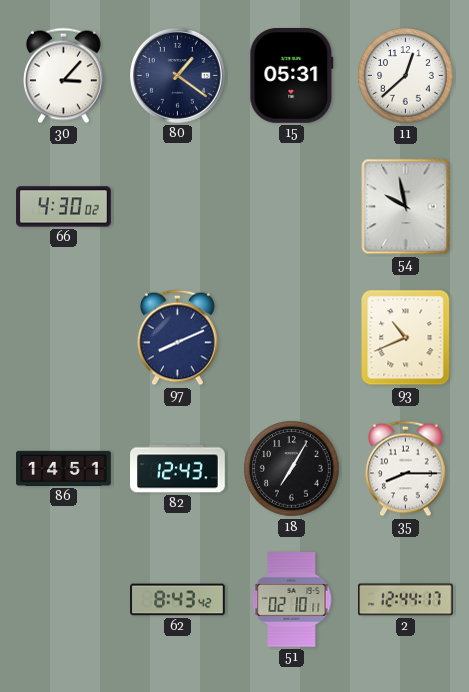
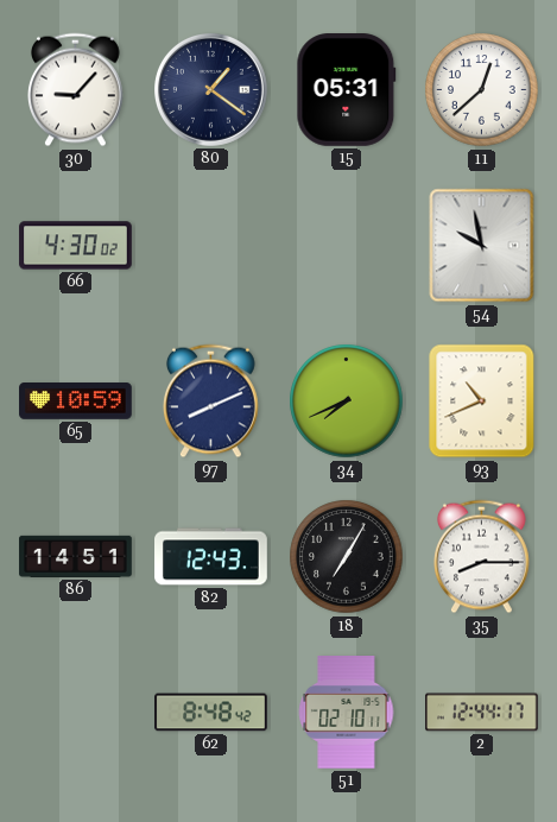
30: 3:07 -> 9:07
65: none -> 10:59
34: none -> 7:41
62: 8:43 -> 8:48
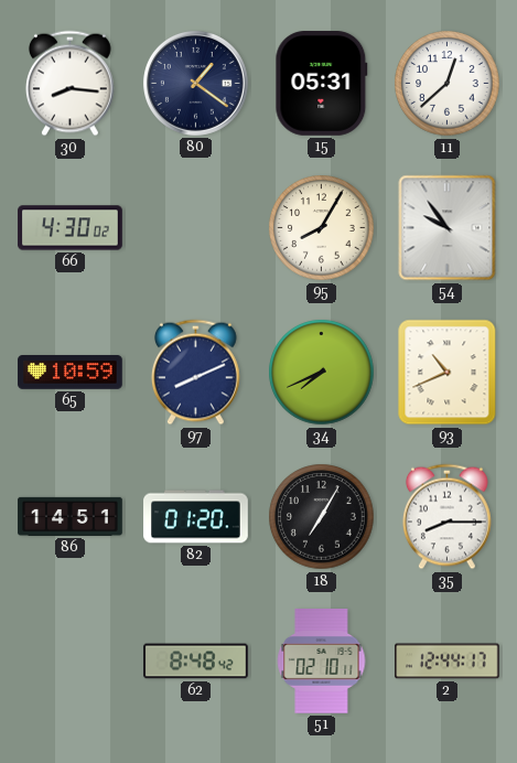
30: 9:07 -> 8:16
95: none -> 8:05
54: 9:58 -> 9:54
82: 12:43 -> 01:20
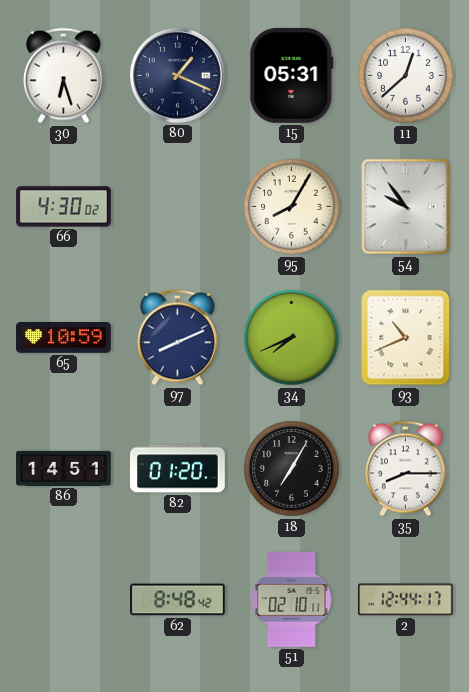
30: 8:16 -> 6:27
80: 1:21 -> 1:19
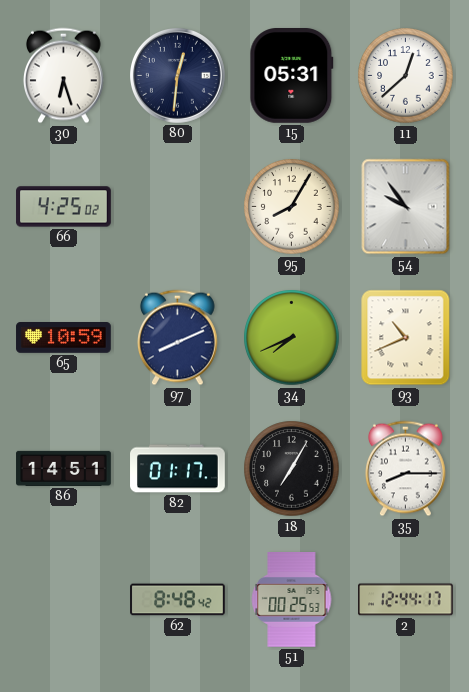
80: 1:19 -> 12:31
66: 4:30 -> 4:25
82: 01:20 -> 01:17
51: 02:10 -> 00:25
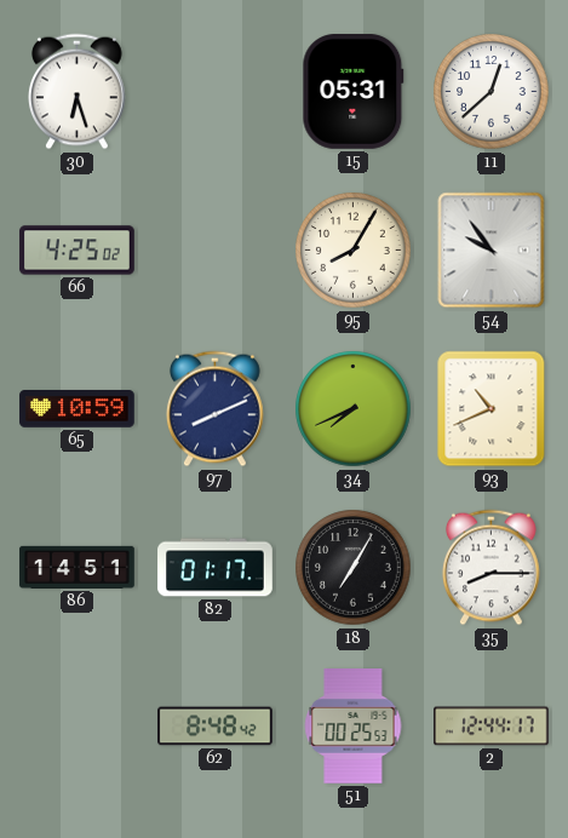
80: 12:31 -> none
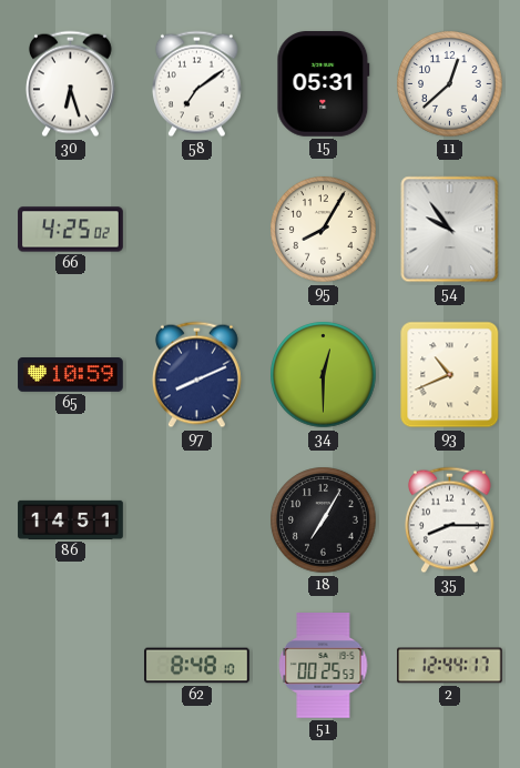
58: none -> 7:09
34: 7:41 -> 12:30
82: 01:17 -> none
62: 8:48:42 -> 8:48:10
